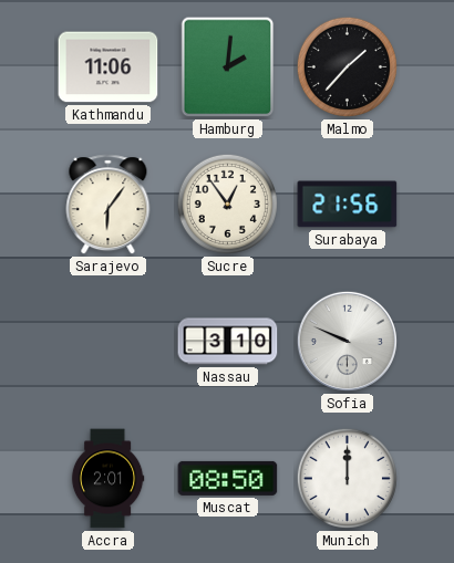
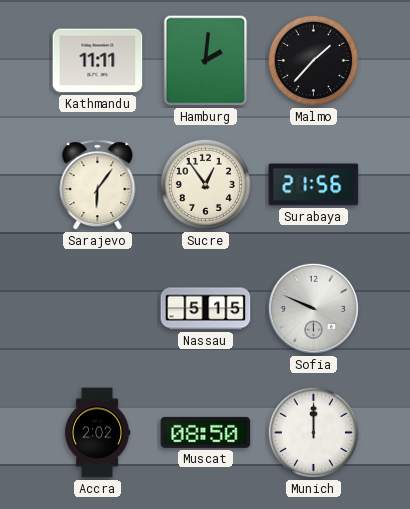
Kathmandu: 11:06 -> 11:11
Nassau: 3:10 -> 5:15
Accra: 2:01 -> 2:02
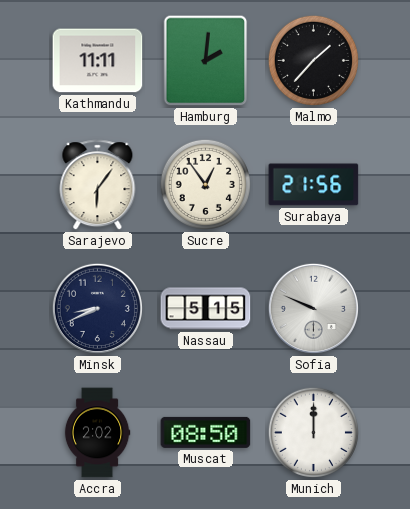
Minsk: none -> 8:41
